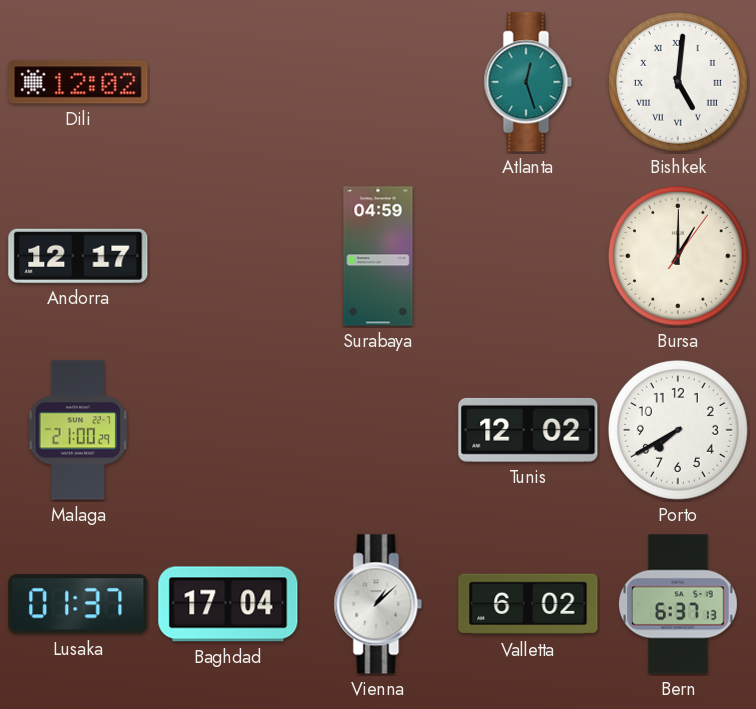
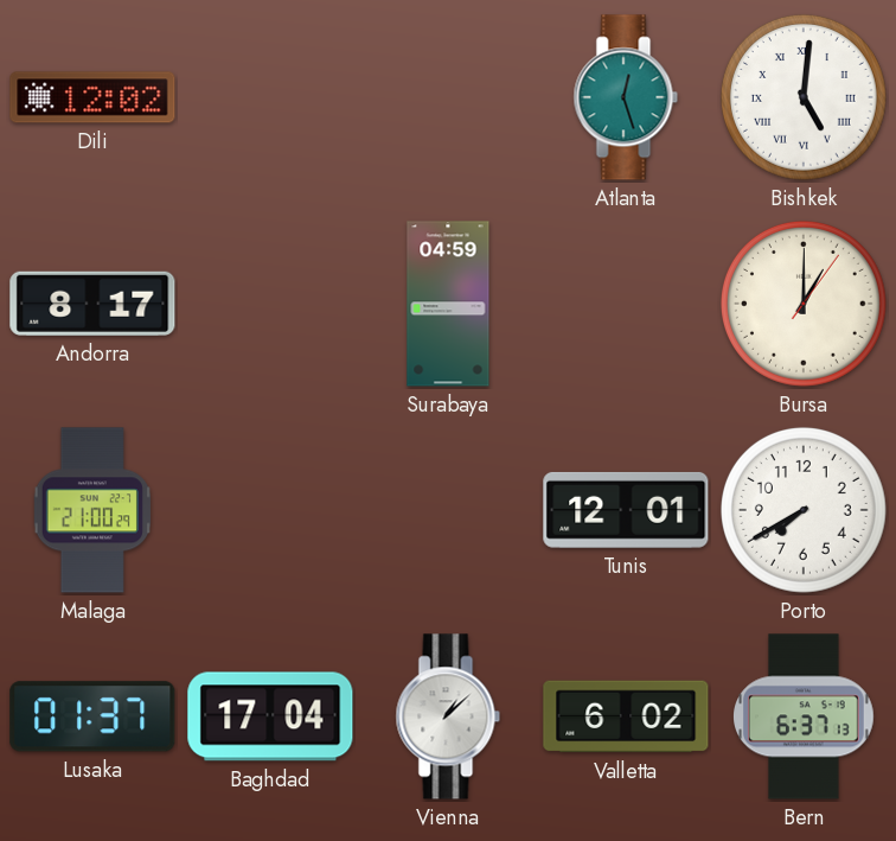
Andorra: 12:17 -> 8:17
Tunis: 12:02 -> 12:01
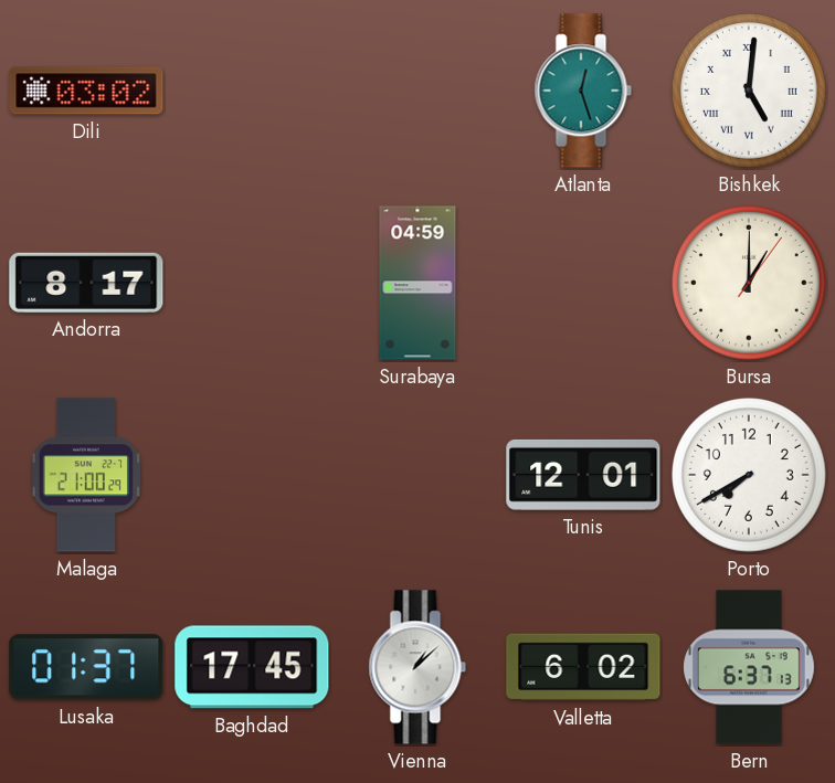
Dili: 12:02 -> 03:02
Baghdad: 17:04 -> 17:45
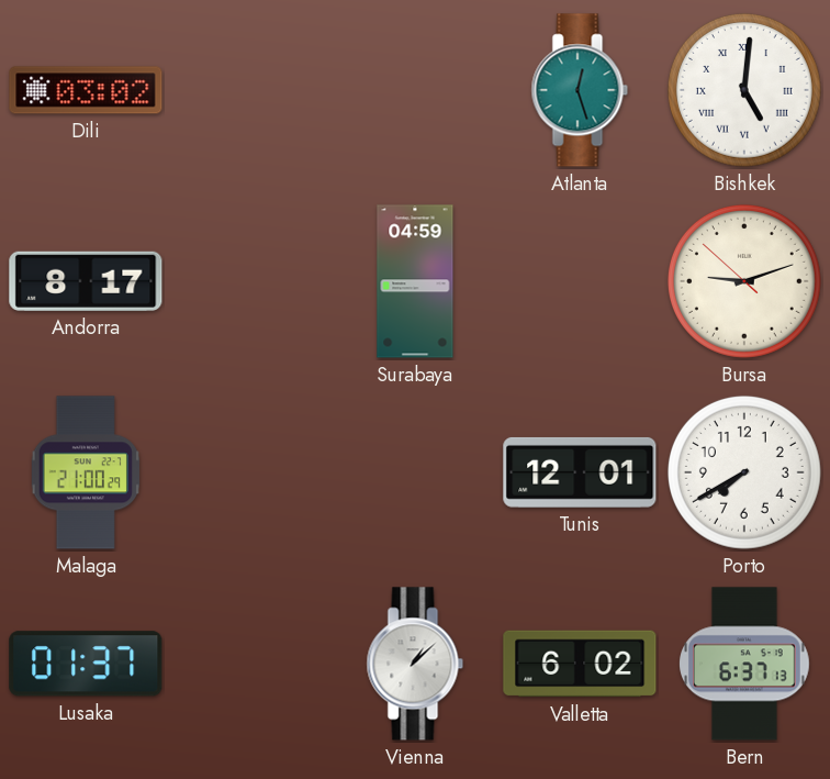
Bursa: 1:00 -> 9:11
Baghdad: 17:45 -> none
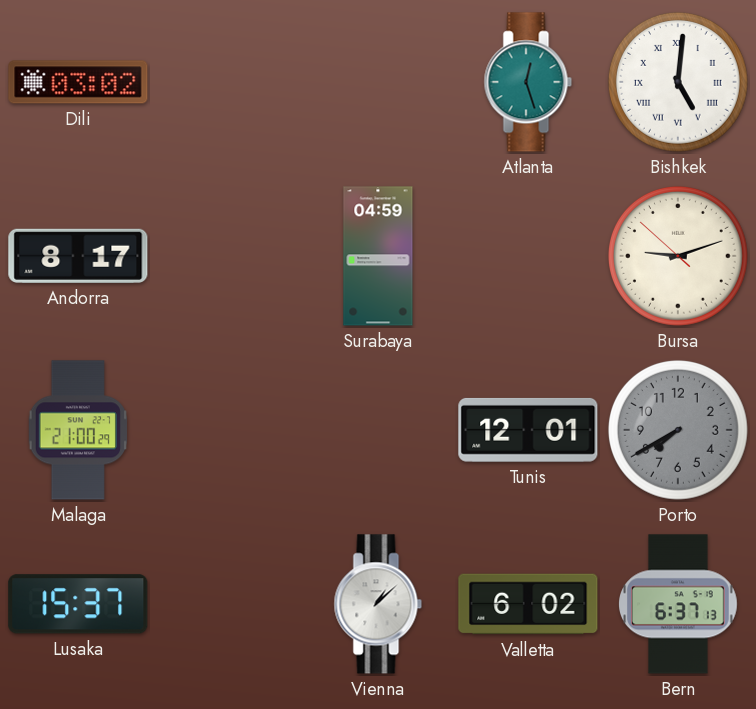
Porto dial: white -> grey
Lusaka: 01:37 -> 15:37
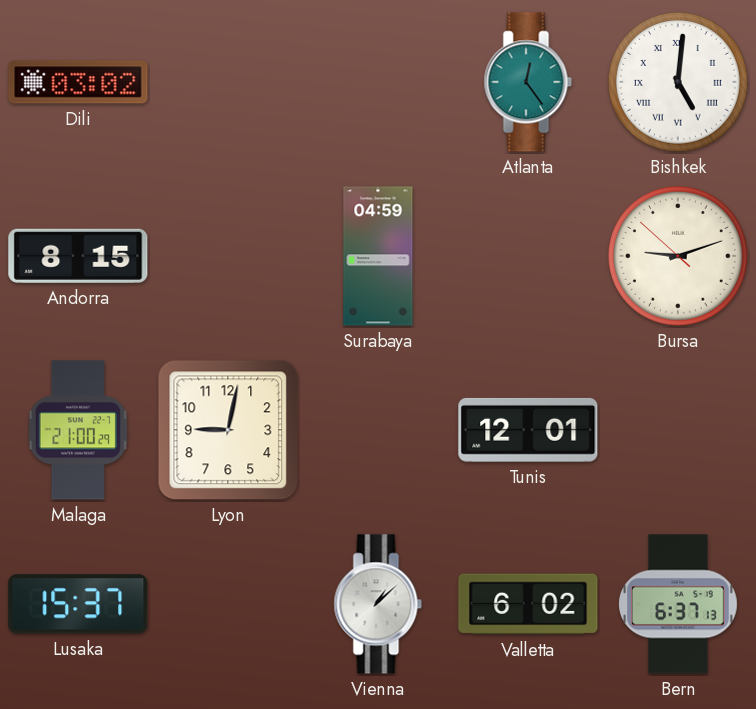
Atlanta: 12:27 -> 12:24
Andorra: 8:17 -> 8:15
Lyon: none -> 9:02
Porto: 7:40 -> none
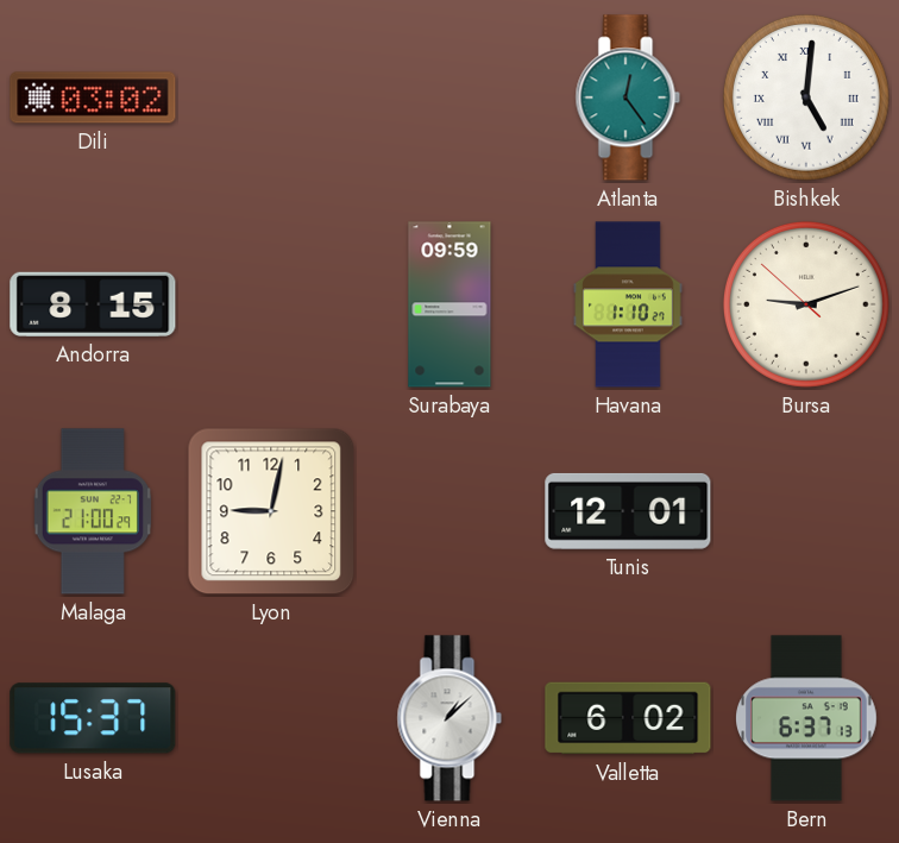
Surabaya: 04:59 -> 09:59
Havana: none -> 1:10
